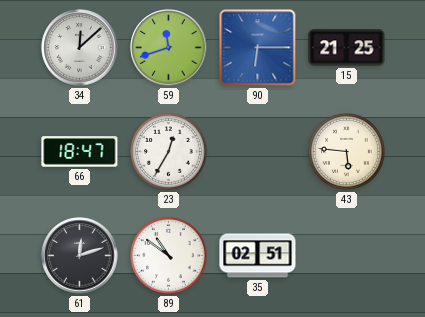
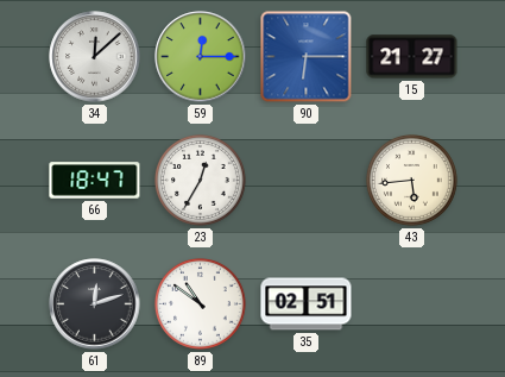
59: 11:42 -> 12:15
15: 21:25 -> 21:27
43: 5:46 -> 5:44
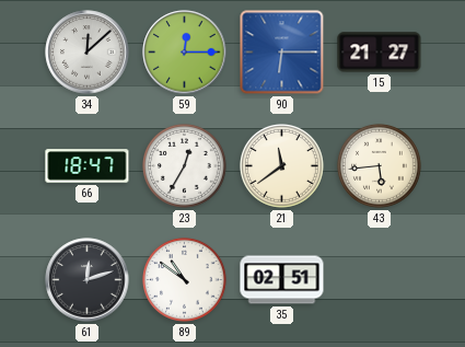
21: none -> 11:39
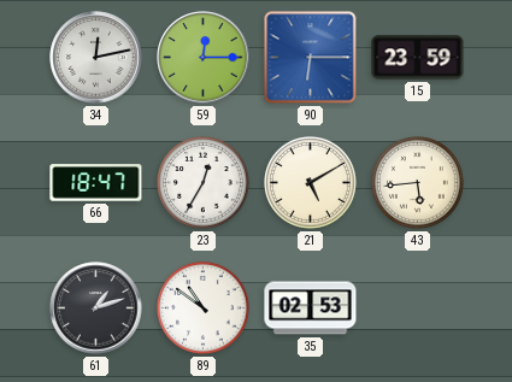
34: 12:08 -> 12:13
15: 21:27 -> 23:59
21: 11:39 -> 5:10
61: 12:12 -> 1:12
35: 02:51 -> 02:53
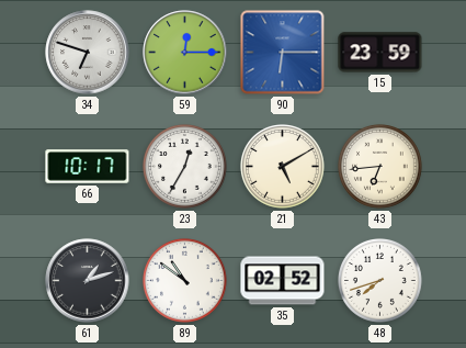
34: 12:13 -> 6:48
66: 18:47 -> 10:17
43: 5:44 -> 6:44
35: 02:53 -> 02:52
48: none -> 7:42
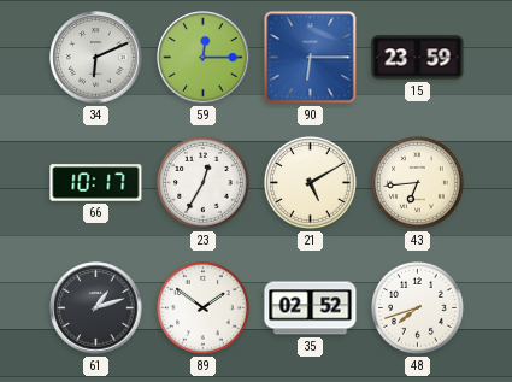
34: 6:48 -> 6:11
89: 10:51 -> 1:51
